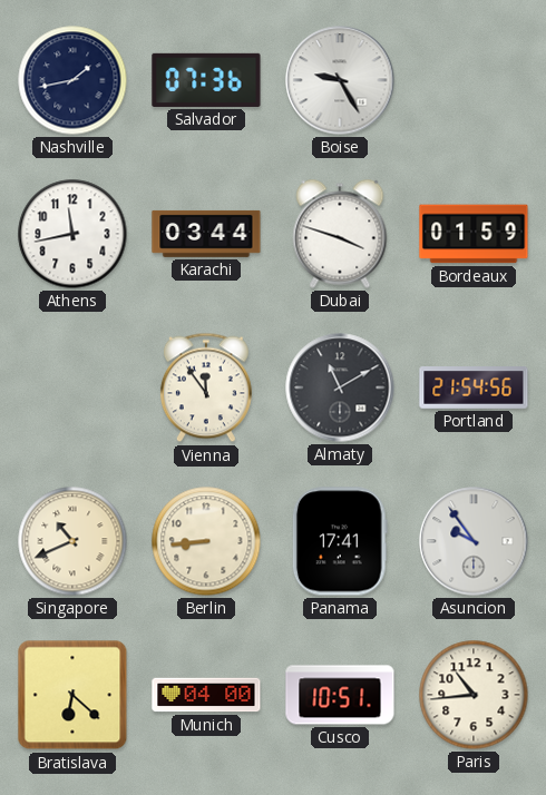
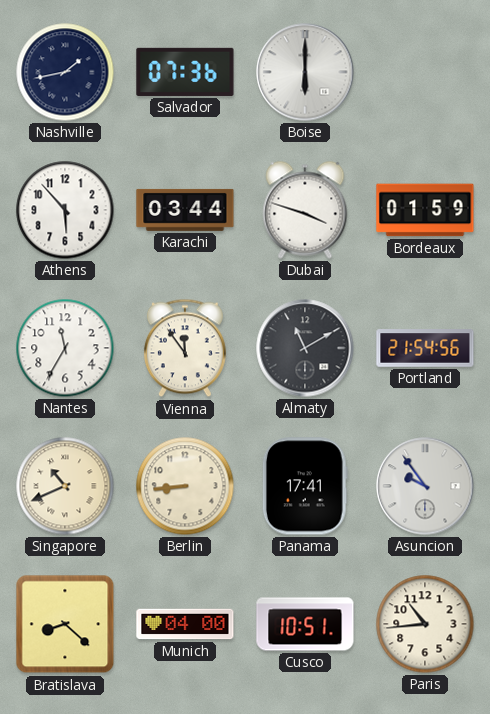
Boise: 9:25 -> 6:00
Athens: 11:43 -> 5:53
Nantes: none -> 11:35
Bratislava: 6:22 -> 8:22
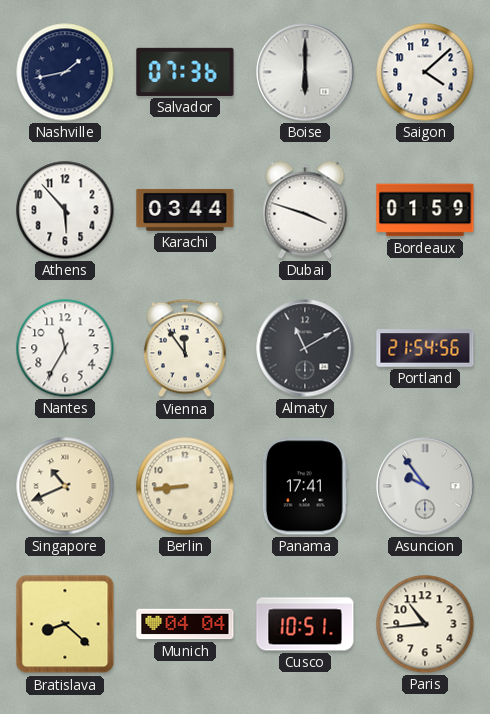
Saigon: none -> 4:08
Munich: 04:00 -> 04:04
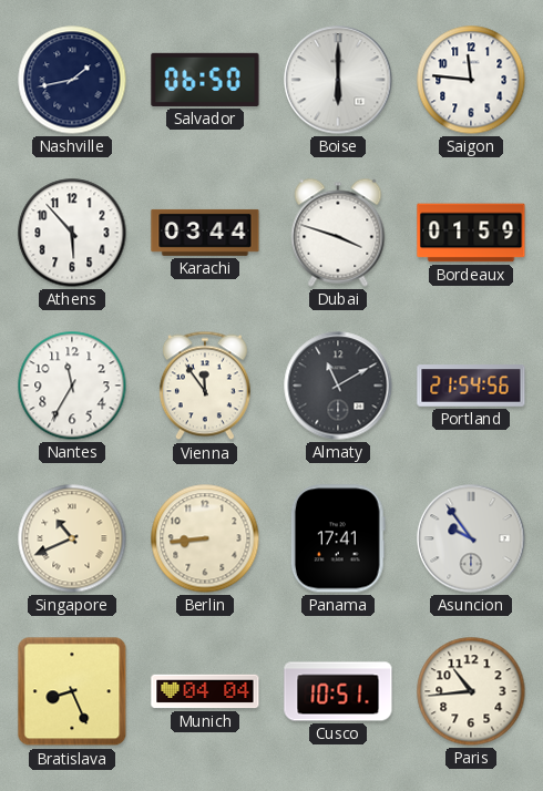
Salvador: 07:36 -> 06:50
Saigon: 4:08 -> 11:46
Bratislava: 8:22 -> 8:26
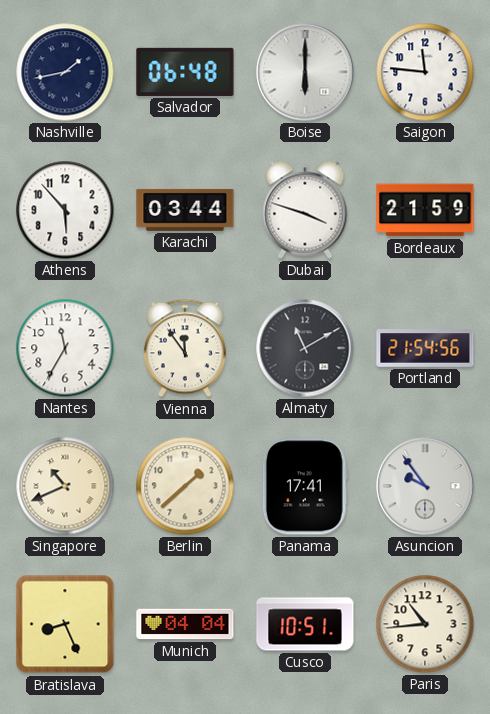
Salvador: 06:50 -> 06:48
Bordeaux: 01:59 -> 21:59
Berlin: 8:44 -> 1:38
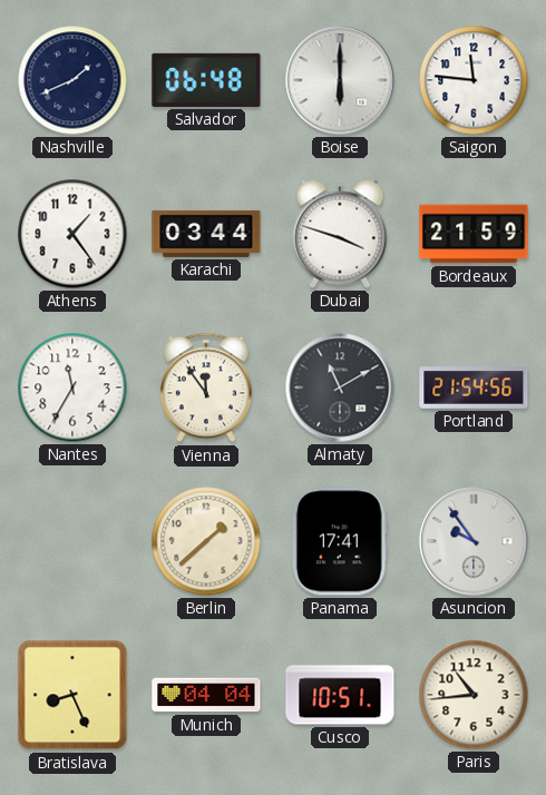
Nashville: 1:43 -> 1:41
Athens: 5:53 -> 1:24
Singapore: 10:41 -> none
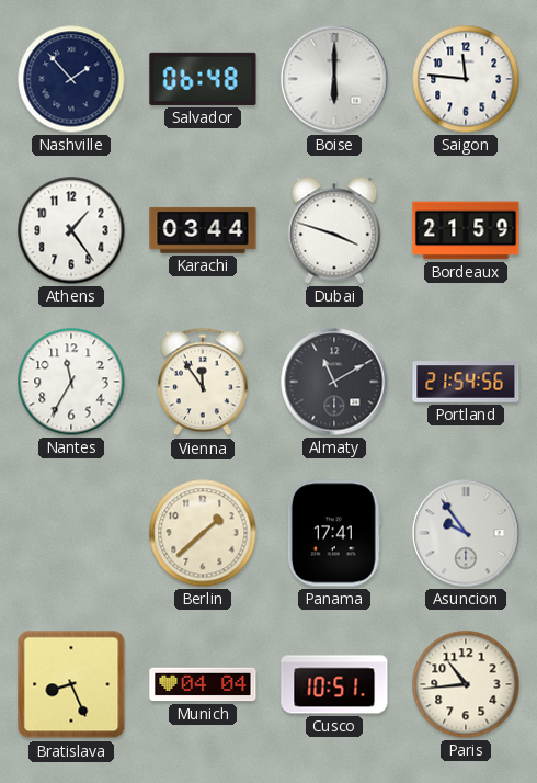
Nashville: 1:41 -> 1:53
